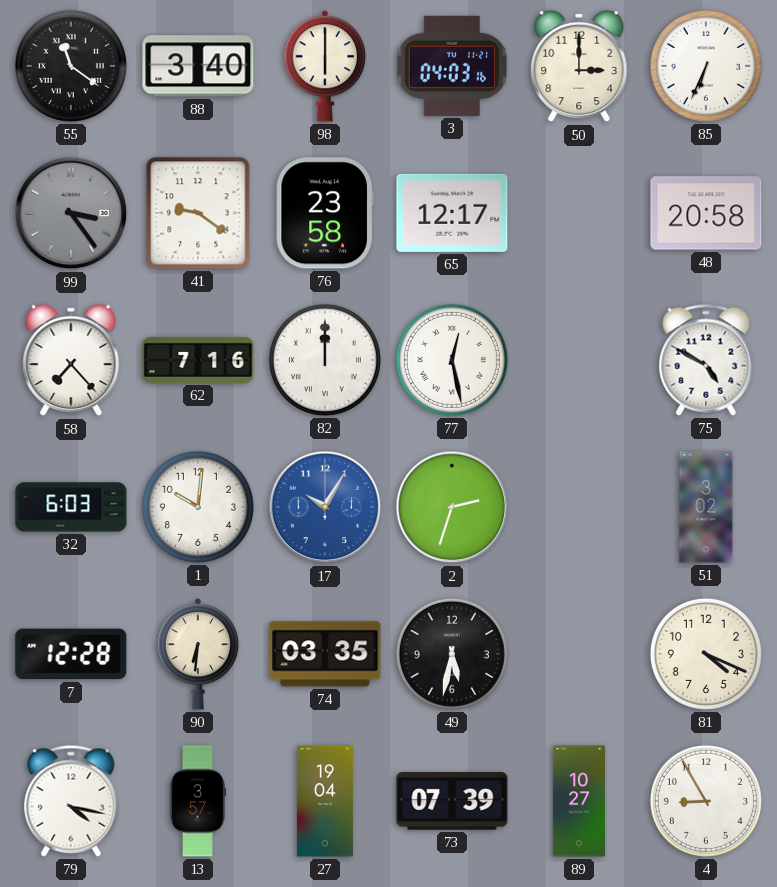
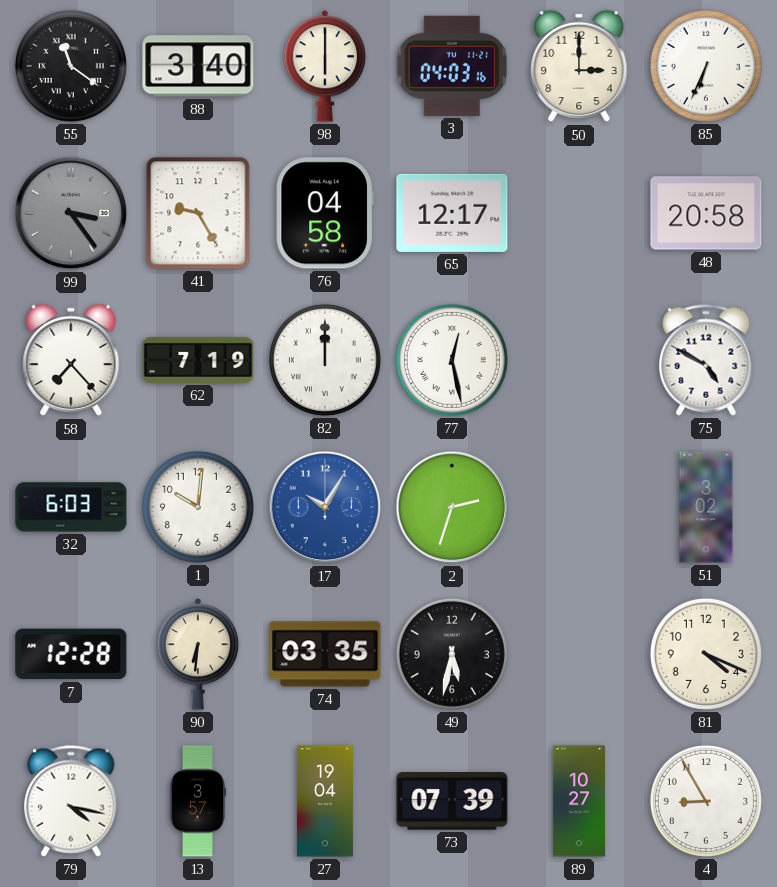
41: 9:21 -> 9:25
76: 23:58 -> 04:58
62: 7:16 -> 7:19
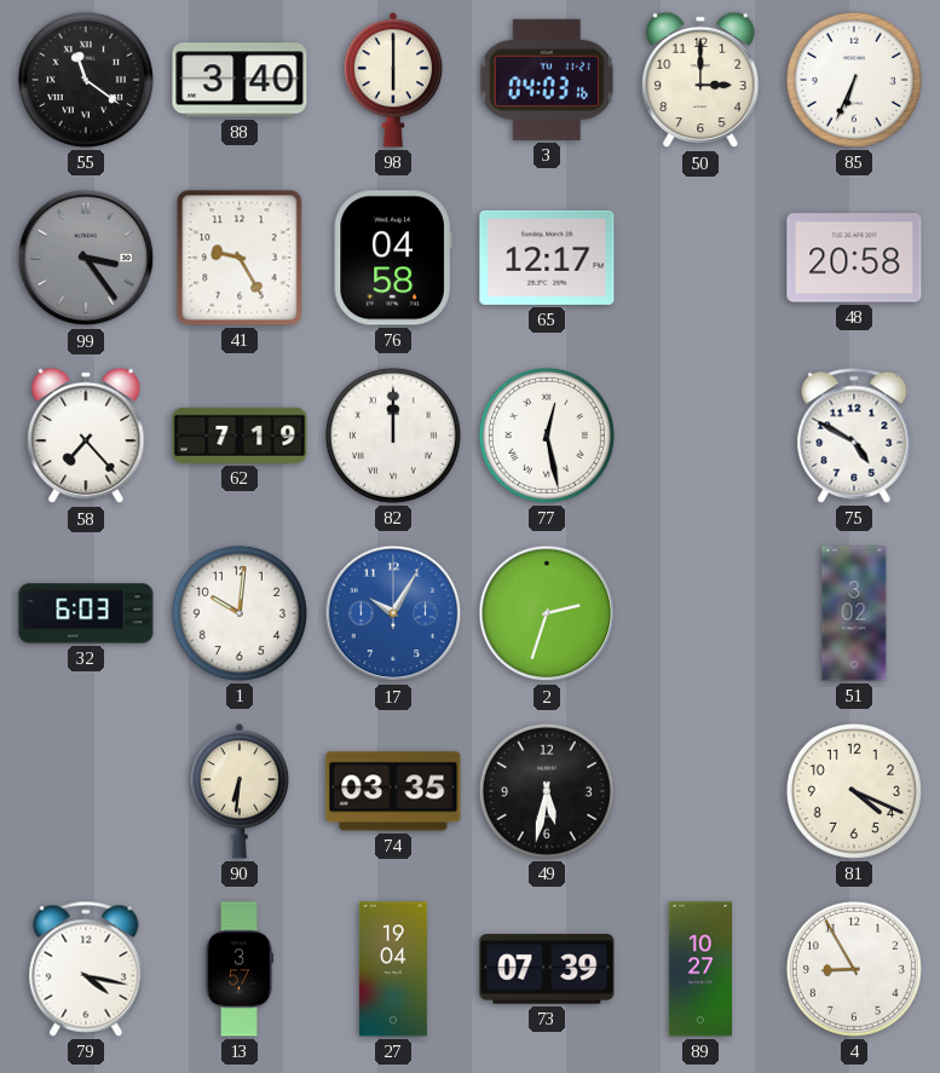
7: 12:28 -> none
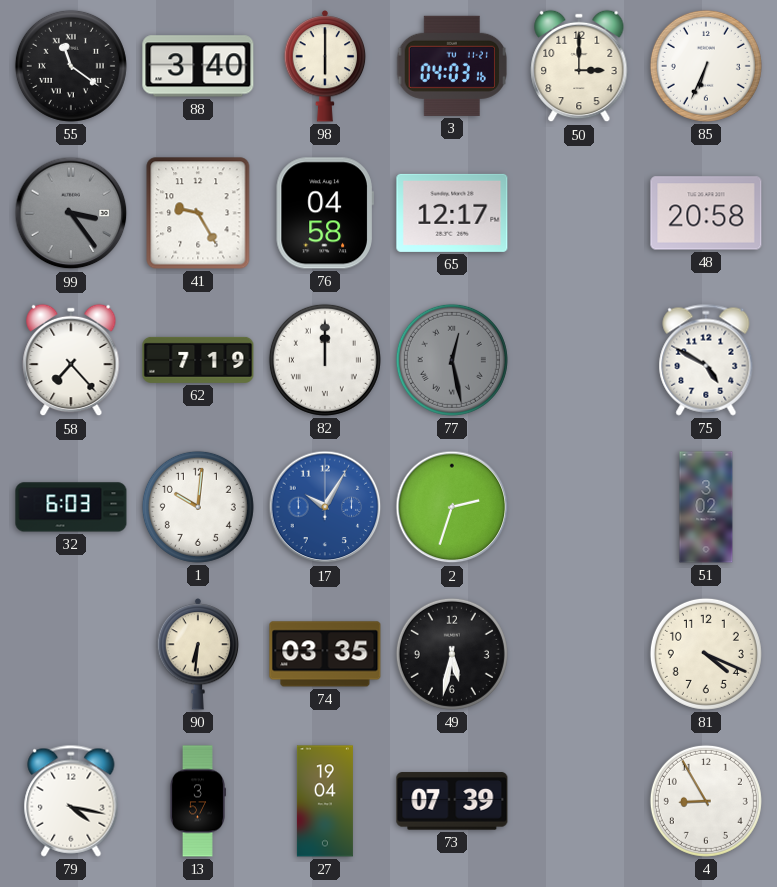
77 dial: white -> grey
89: 10:27 -> none
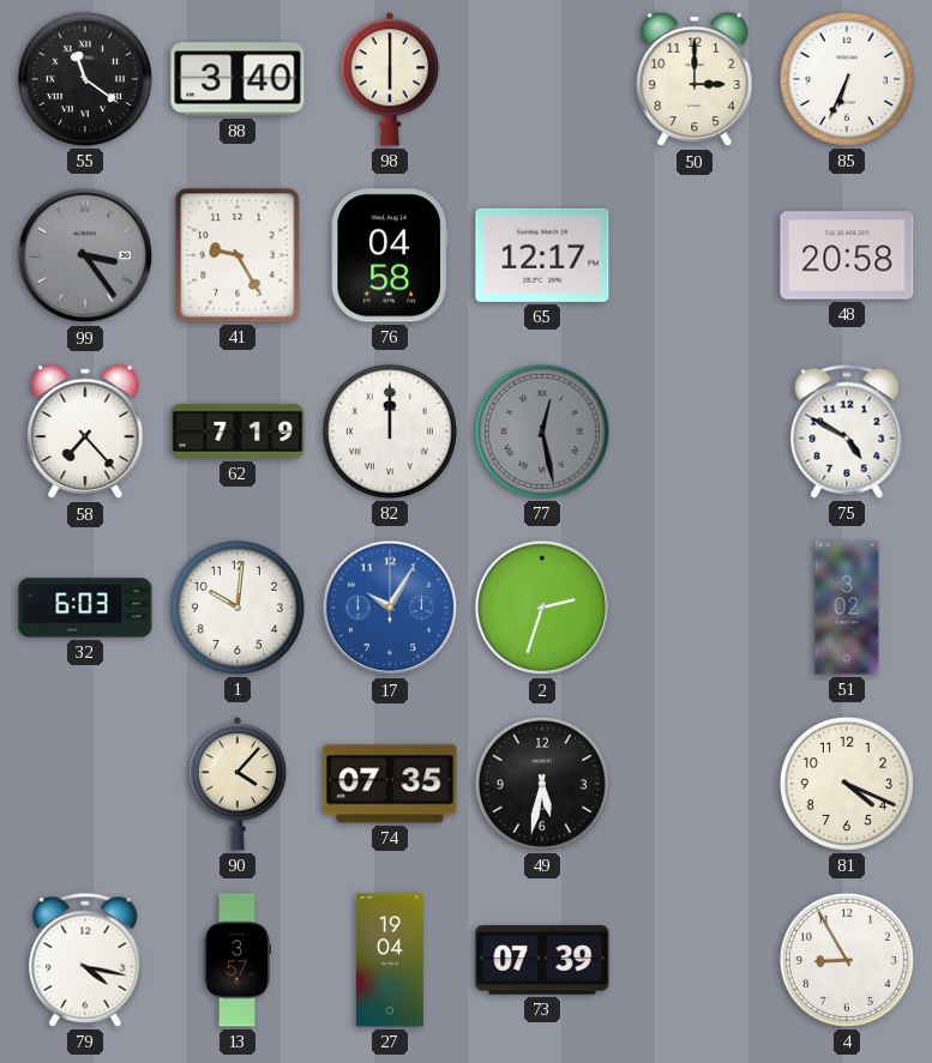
3: 04:03 -> none
90: 6:31 -> 4:07
74: 03:35 -> 07:35
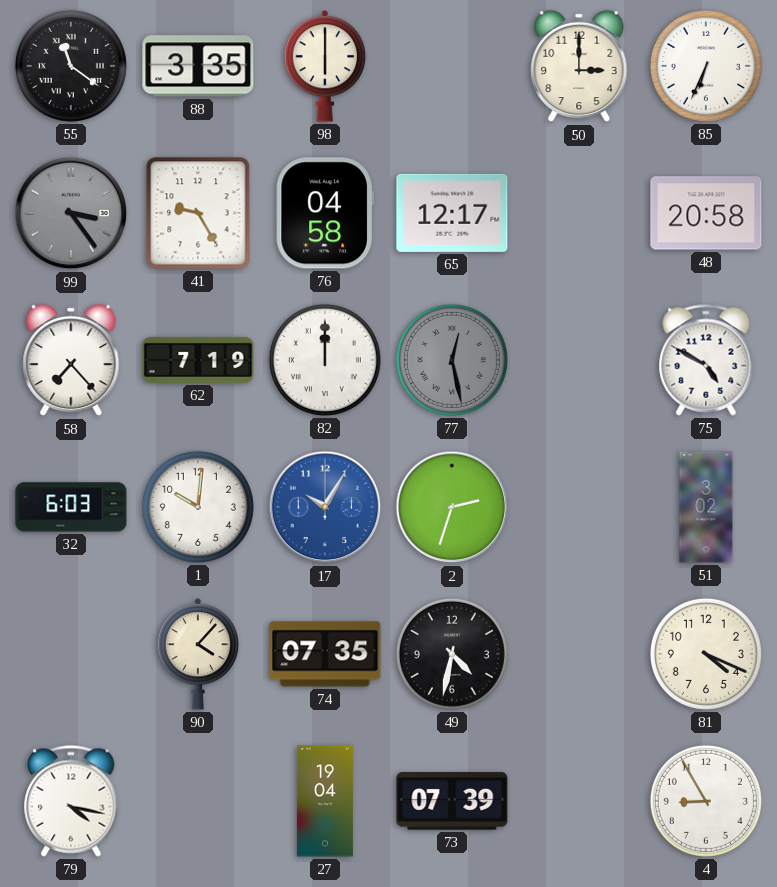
88: 3:40 -> 3:35
49: 5:32 -> 4:32
13: 3:57 -> none
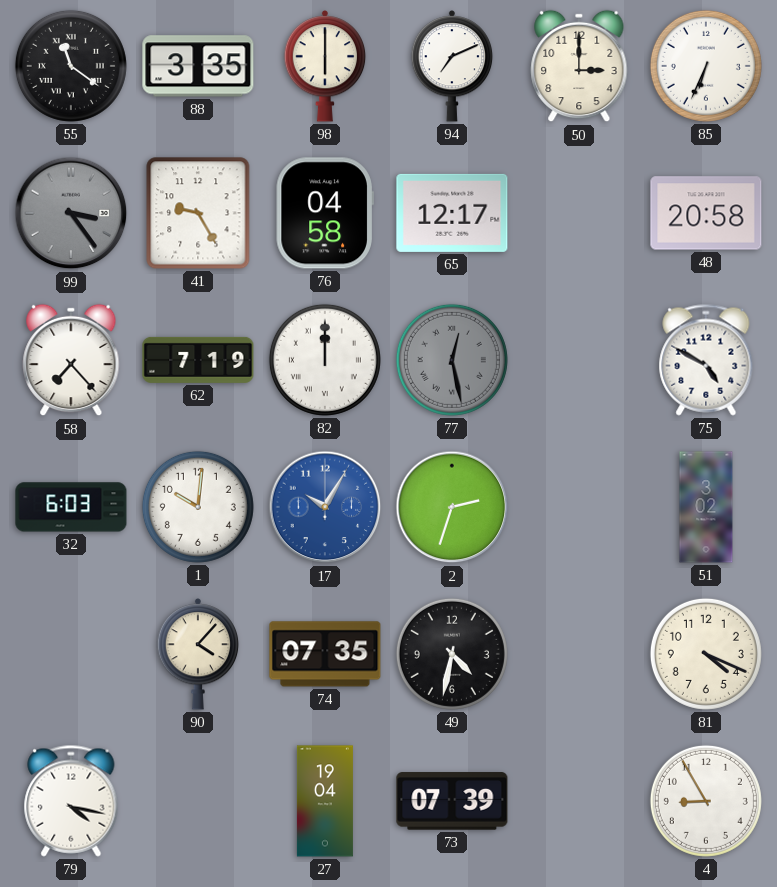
94: none -> 7:11
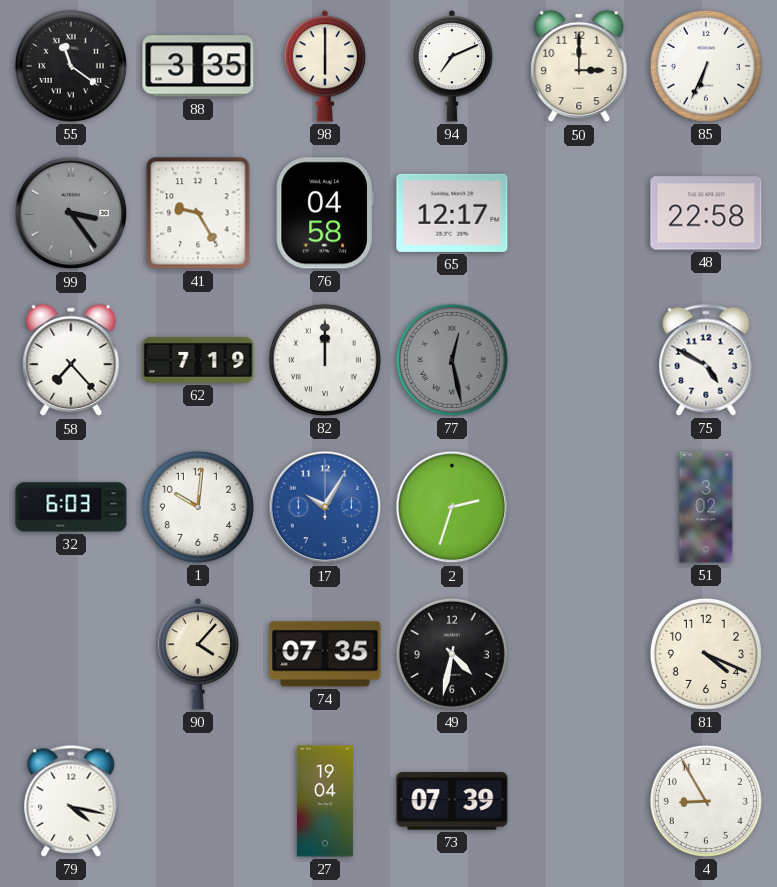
48: 20:58 -> 22:58
